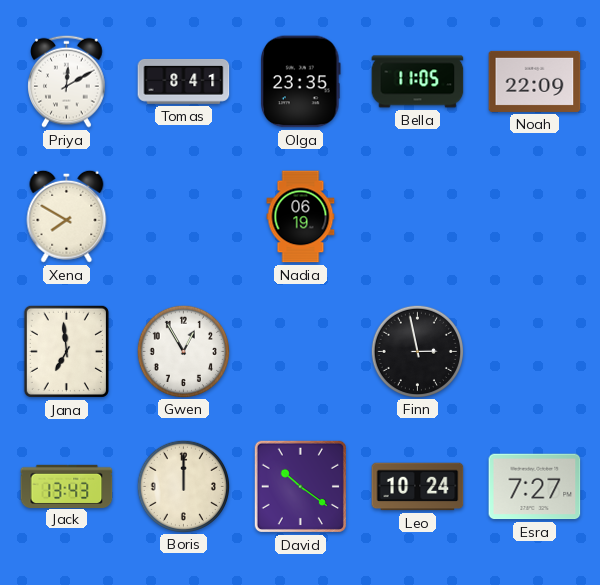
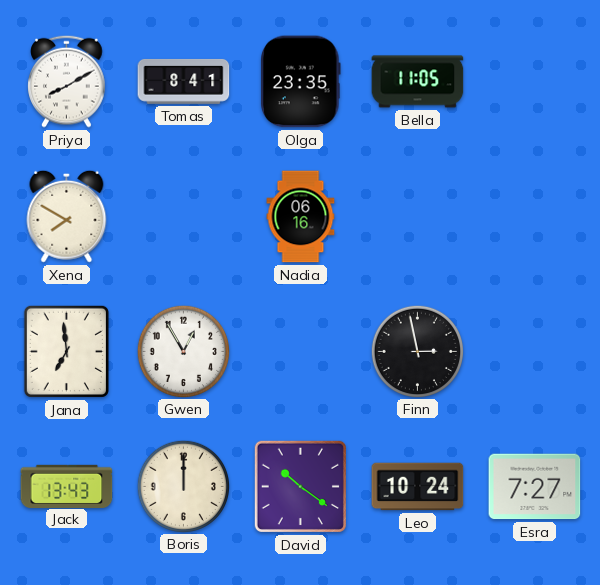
Priya: 12:10 -> 8:10
Noah: 22:09 -> none
Nadia: 06:19 -> 06:16
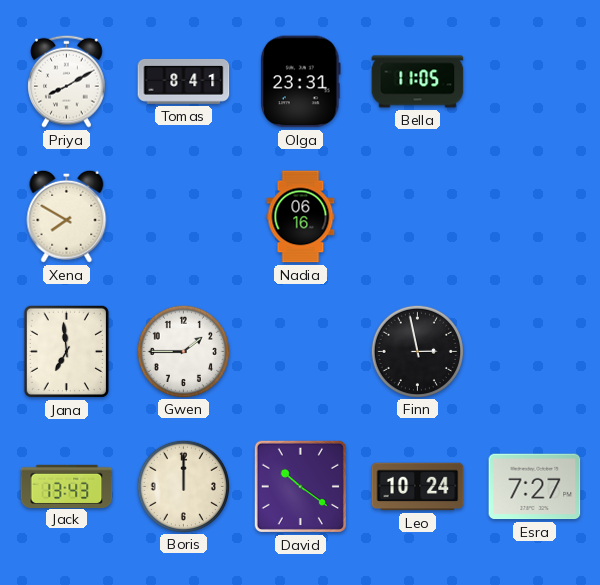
Olga: 23:35 -> 23:31
Gwen: 12:55 -> 1:45
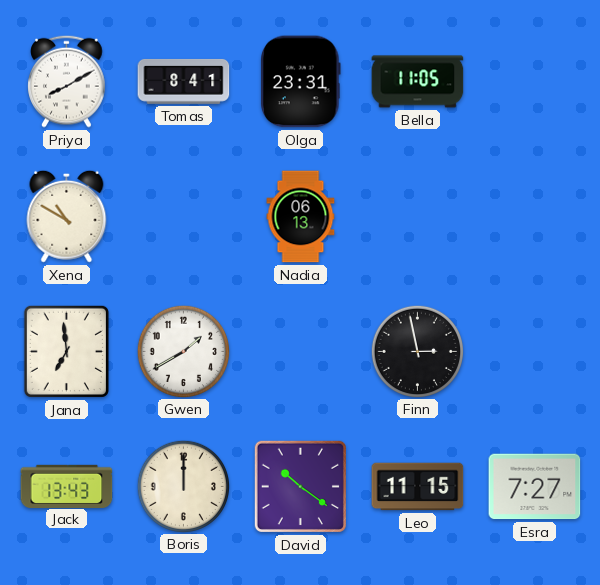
Xena: 7:50 -> 10:50
Nadia: 06:16 -> 06:13
Gwen: 1:45 -> 1:40
Leo: 10:24 -> 11:15
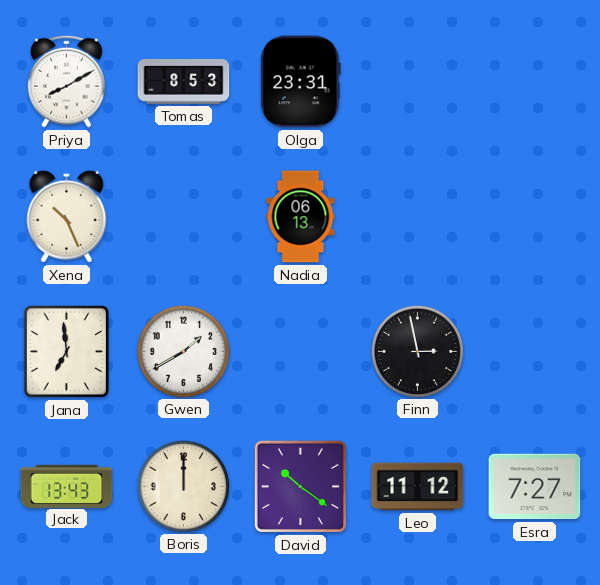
Tomas: 8:41 -> 8:53
Bella: 11:05 -> none
Xena: 10:50 -> 10:26
Leo: 11:15 -> 11:12
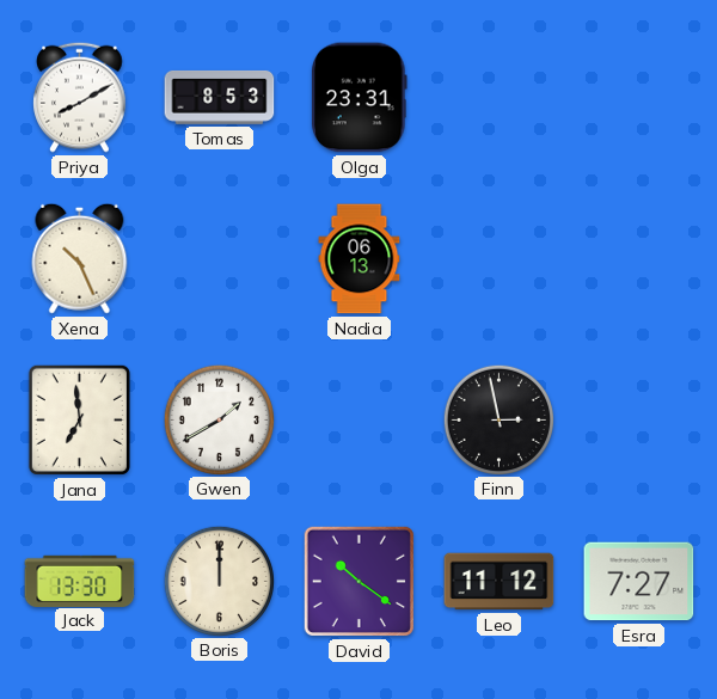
Jack: 13:43 -> 13:30
